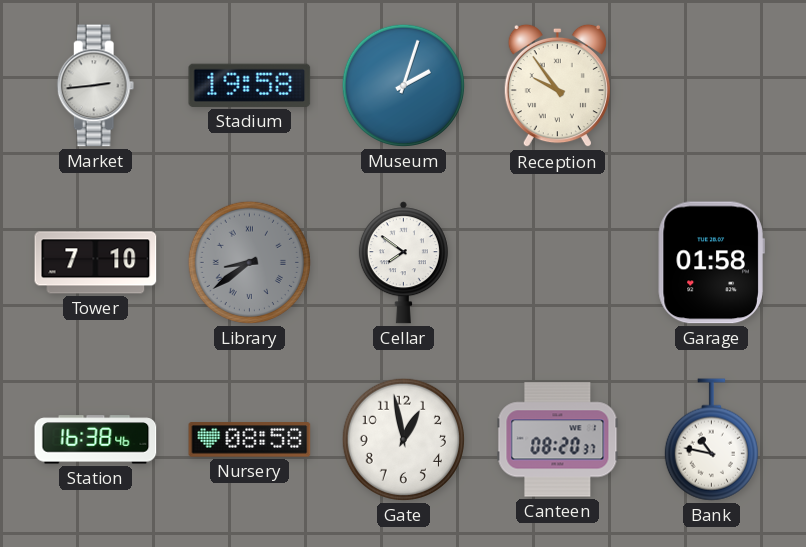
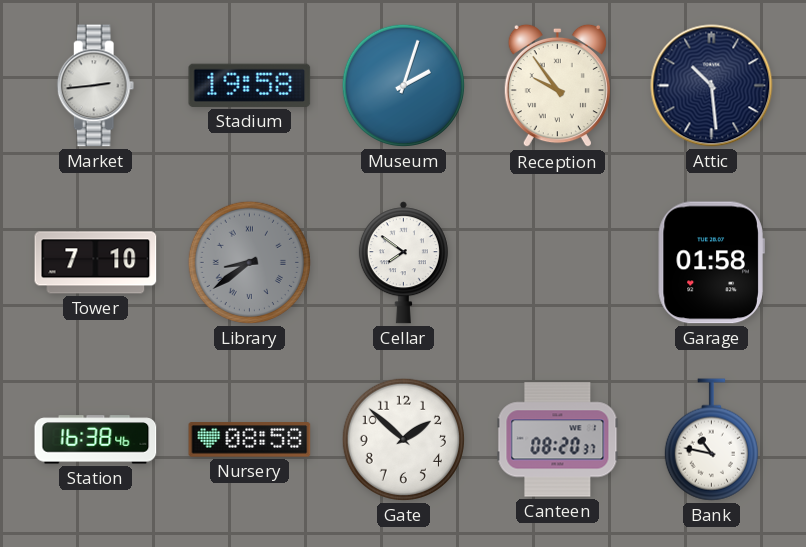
Attic: none -> 10:29
Gate: 12:58 -> 1:52
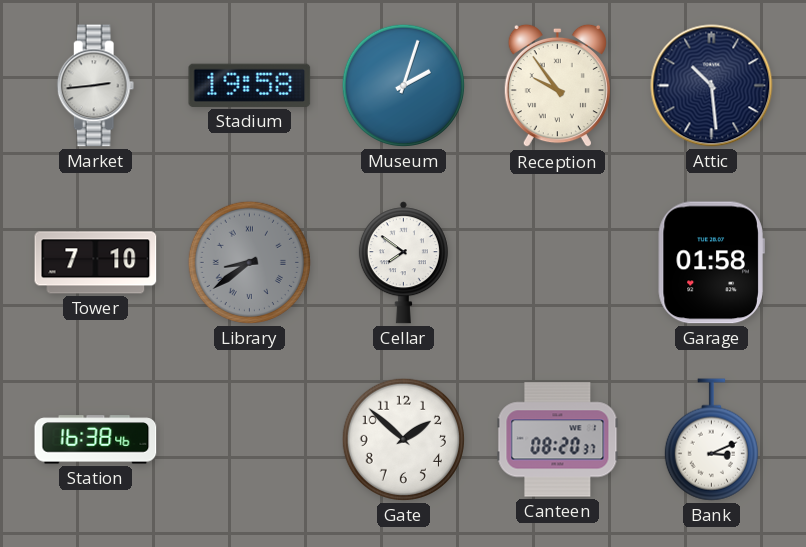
Nursery: 08:58 -> none
Bank: 10:47 -> 3:11
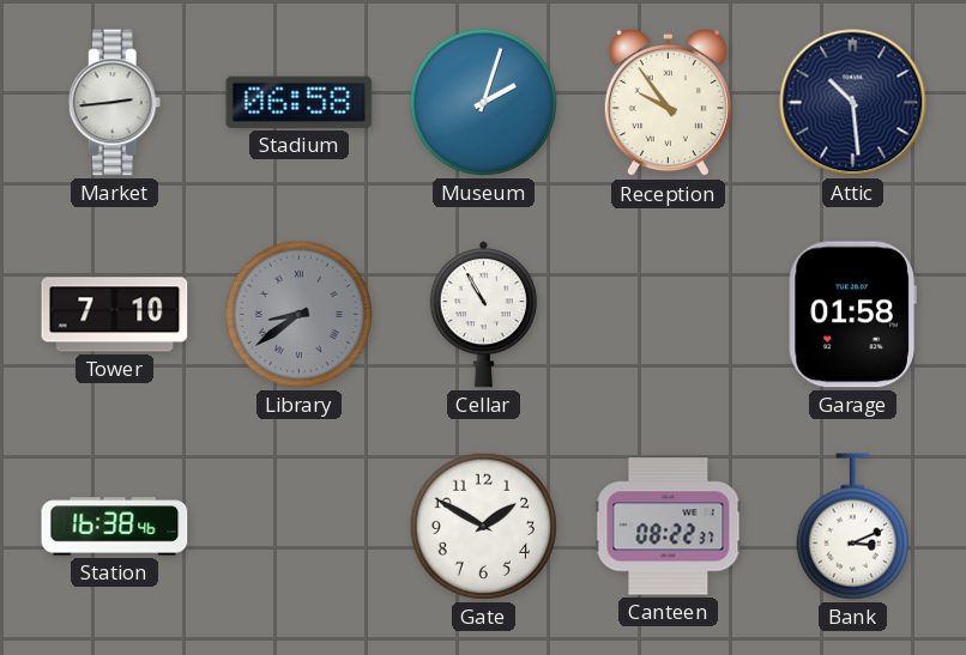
Stadium: 19:58 -> 06:58
Cellar: 7:51 -> 10:55
Gate: 1:52 -> 1:50
Canteen: 08:20 -> 08:22
